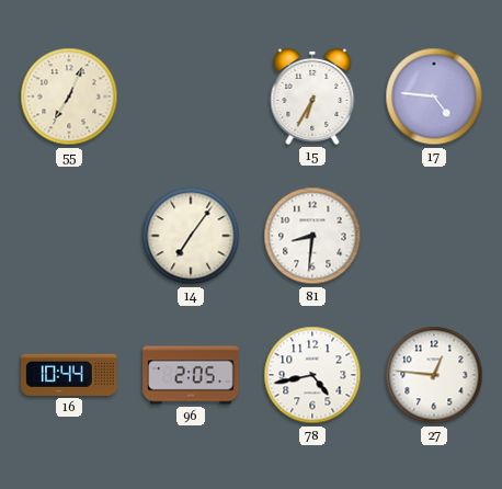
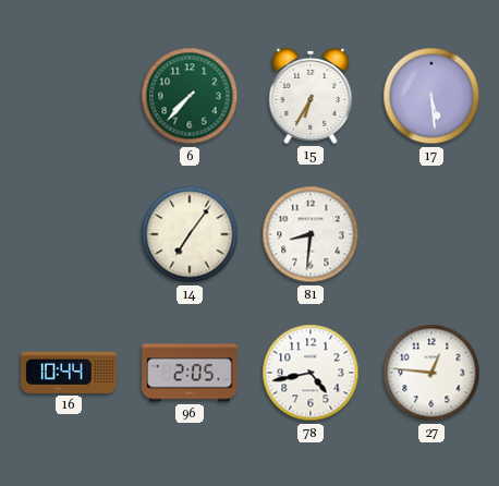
55: 7:04 -> none
6: none -> 7:37
17: 4:46 -> 5:29
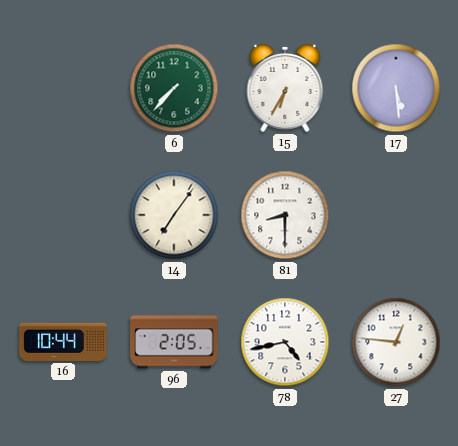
81: 8:31 -> 8:30
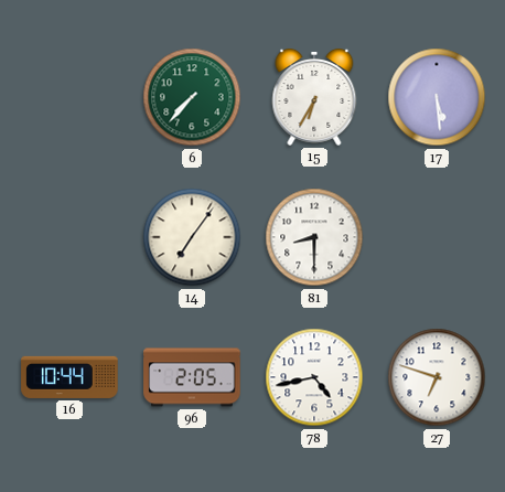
27: 12:46 -> 6:48
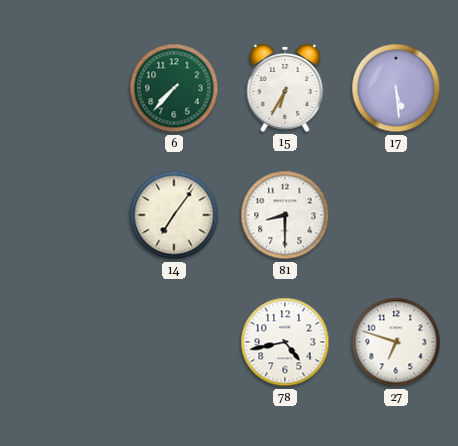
16: 10:44 -> none
96: 2:05 -> none
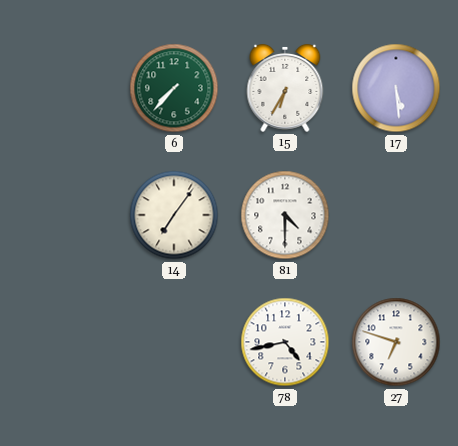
81: 8:30 -> 4:30
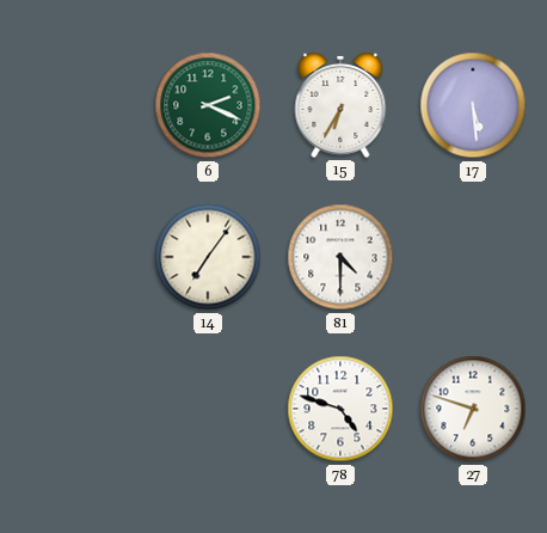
6: 7:37 -> 2:19
78: 4:43 -> 4:48
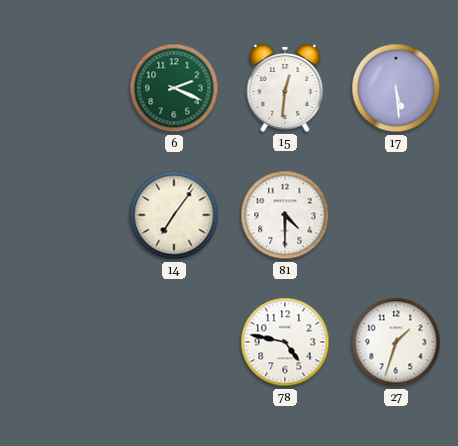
15: 6:35 -> 12:31
78: 4:48 -> 4:47
27: 6:48 -> 1:33
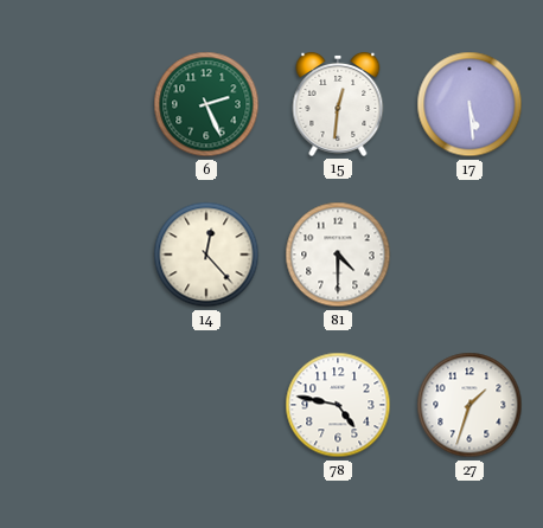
6: 2:19 -> 2:26
14: 7:06 -> 12:23
